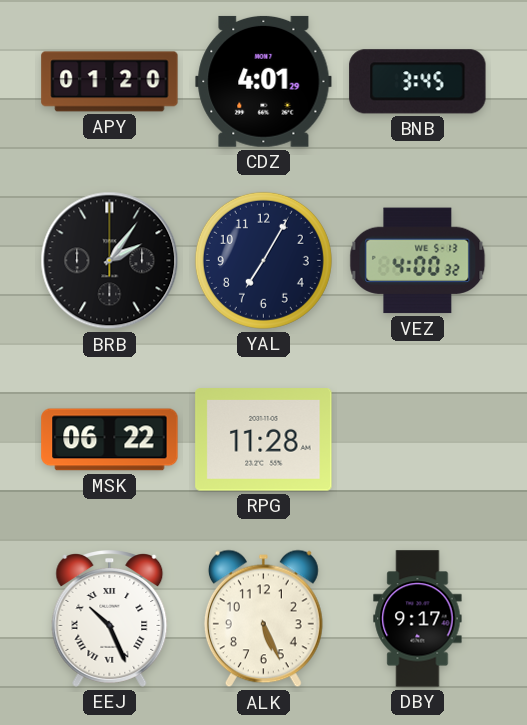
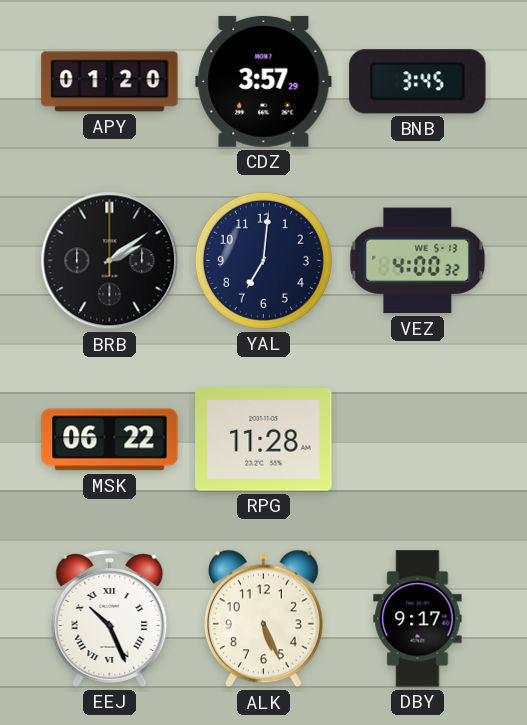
CDZ: 4:01 -> 3:57
BRB: 2:06 -> 2:09
YAL: 7:05 -> 7:01
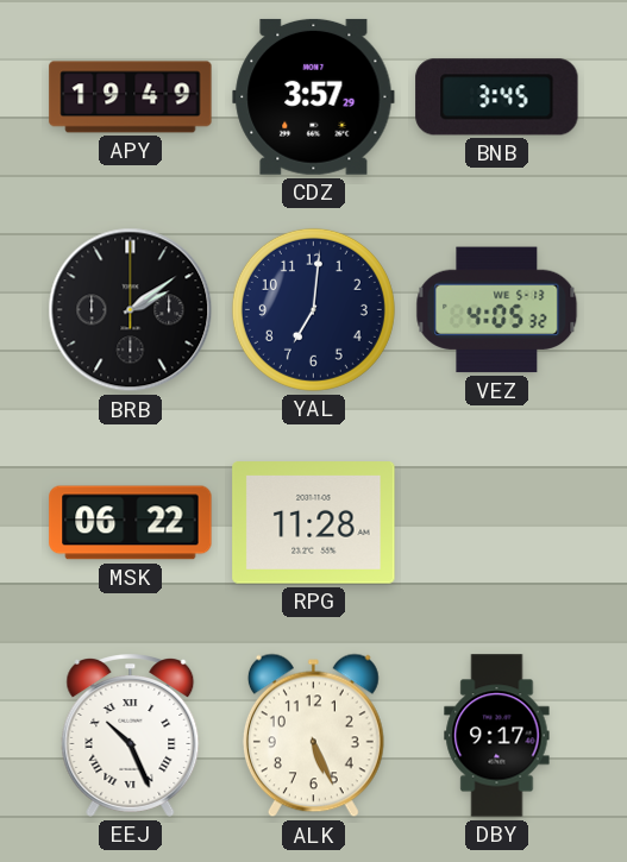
APY: 01:20 -> 19:49
VEZ: 4:00 -> 4:05
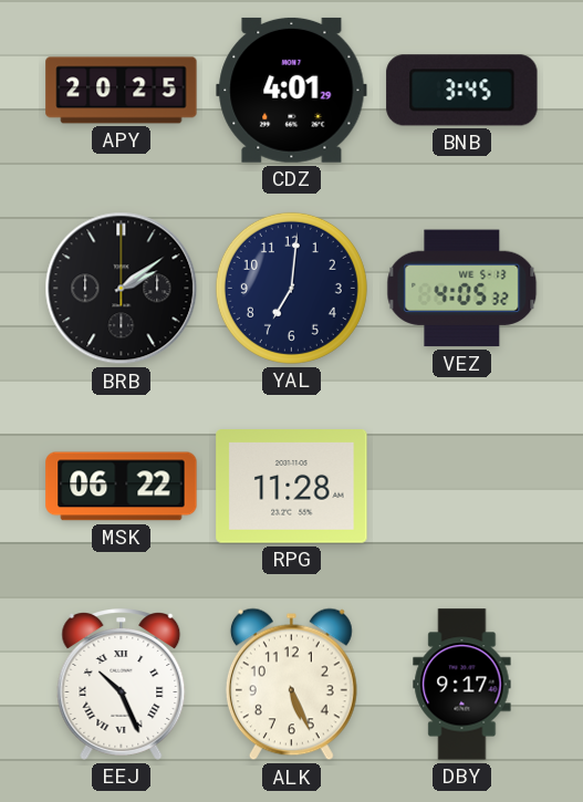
APY: 19:49 -> 20:25
CDZ: 3:57 -> 4:01
